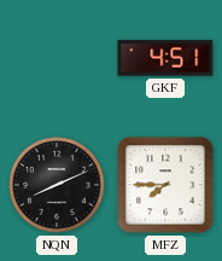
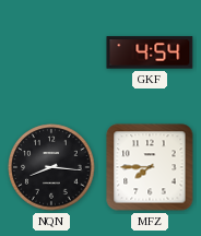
GKF: 4:51 -> 4:54
NQN: 8:11 -> 8:16
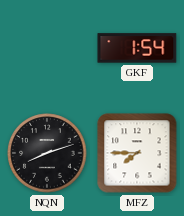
GKF: 4:54 -> 1:54
NQN: 8:16 -> 8:12
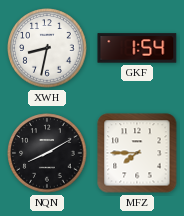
XWH: none -> 8:32
NQN: 8:12 -> 8:10
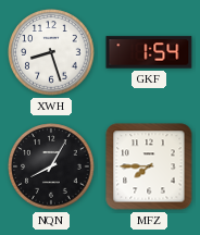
XWH: 8:32 -> 8:27
NQN: 8:10 -> 8:05
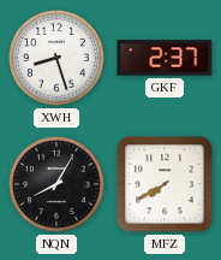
GKF: 1:54 -> 2:37
MFZ: 7:45 -> 7:40
